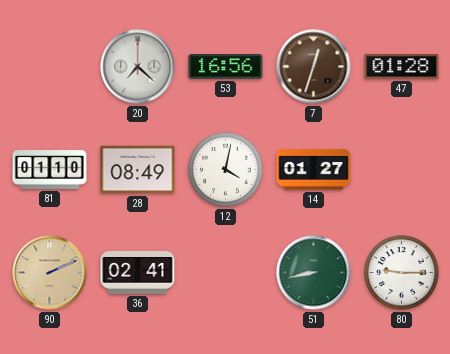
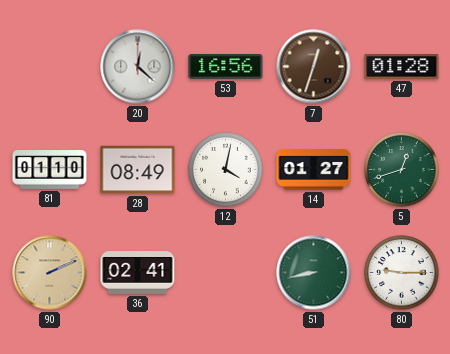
20: 7:22 -> 12:22
5: none -> 12:42
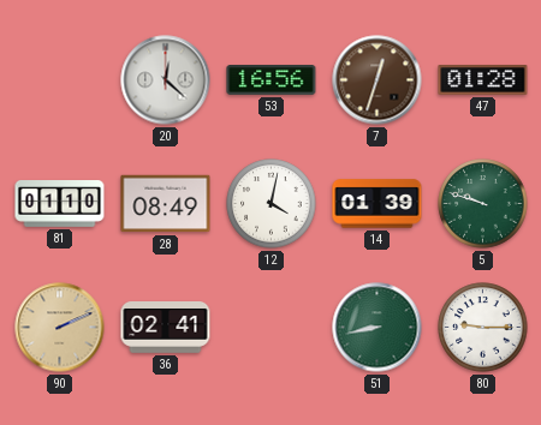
14: 01:27 -> 01:39
5: 12:42 -> 9:48
